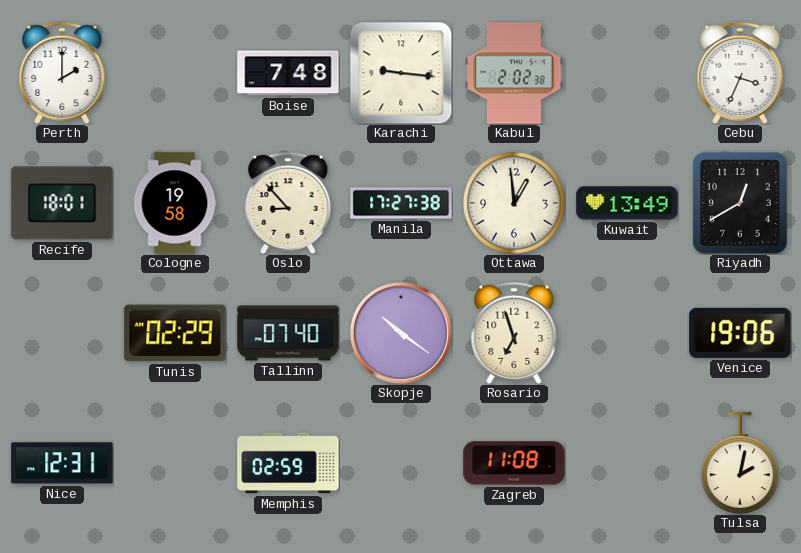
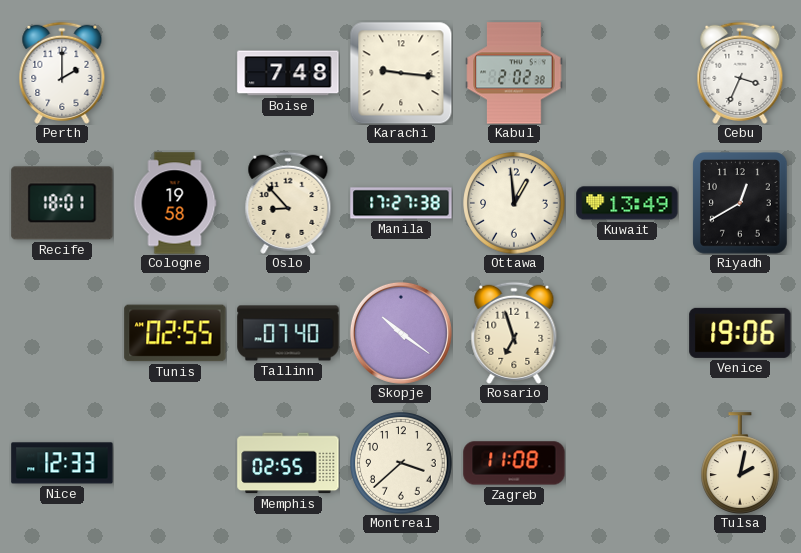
Tunis: 02:29 -> 02:55
Nice: 12:31 -> 12:33
Memphis: 02:59 -> 02:55
Montreal: none -> 3:38
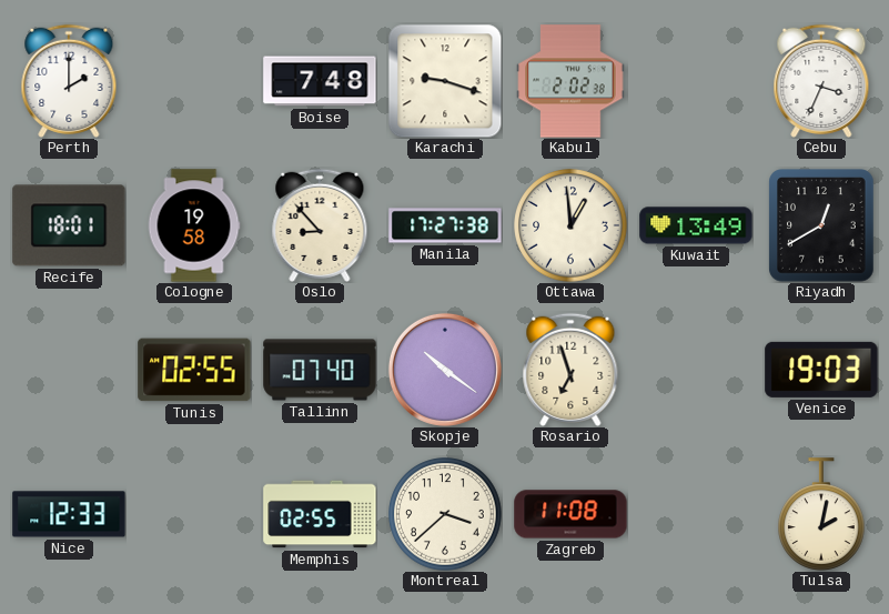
Karachi: 9:16 -> 9:18
Venice: 19:06 -> 19:03
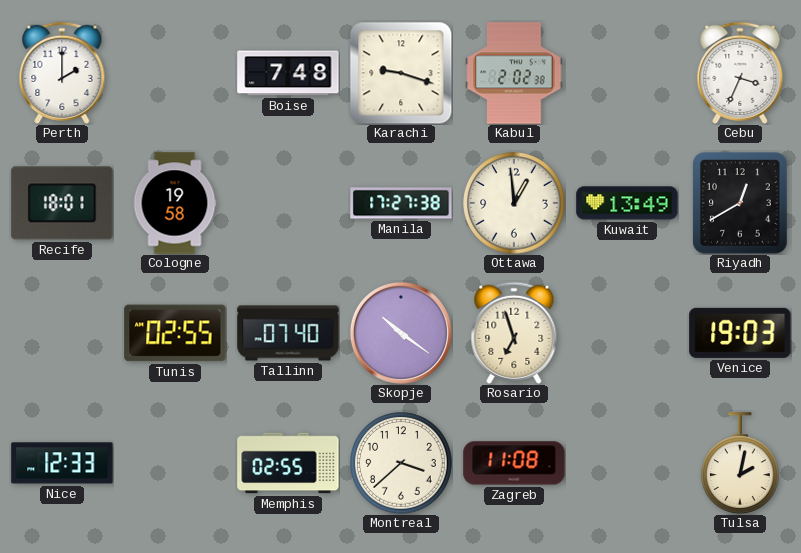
Oslo: 8:53 -> none
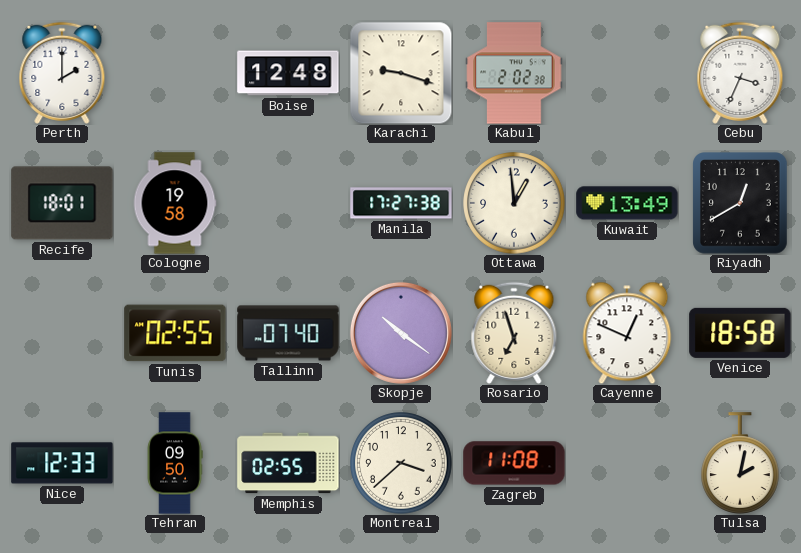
Boise: 7:48 -> 12:48
Cayenne: none -> 12:49
Venice: 19:03 -> 18:58
Tehran: none -> 09:50
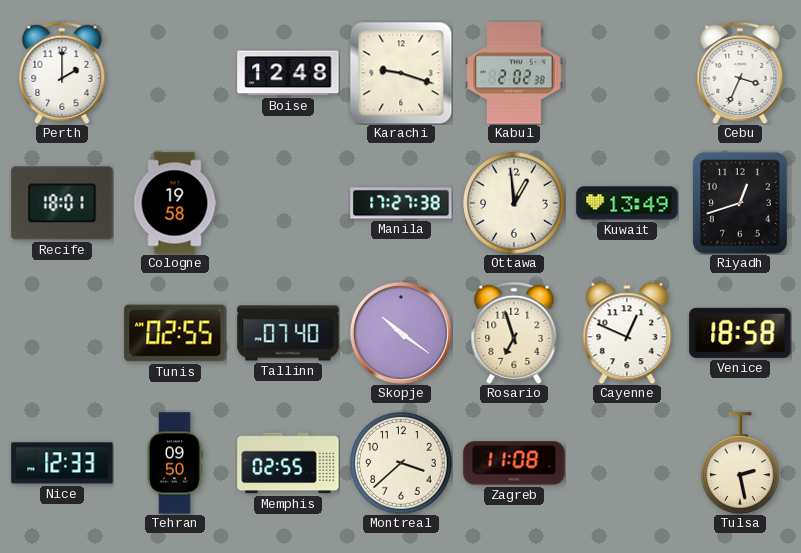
Riyadh: 12:40 -> 12:42
Tulsa: 2:02 -> 2:28
